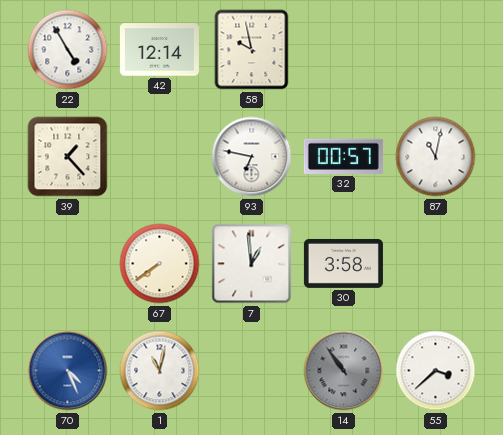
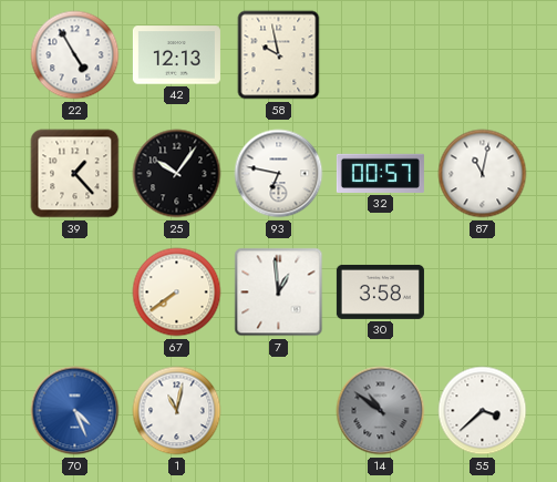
42: 12:14 -> 12:13
25: none -> 10:06
14: 10:54 -> 10:51
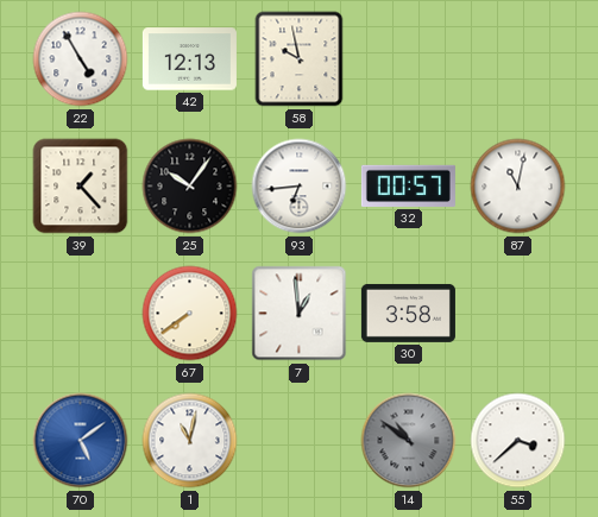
93: 6:47 -> 6:44
70: 4:26 -> 5:09
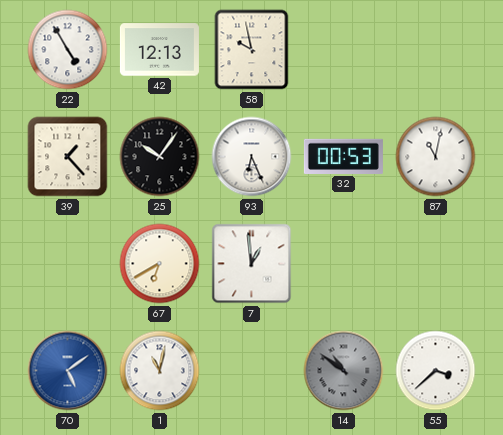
93: 6:44 -> 6:26
32: 00:57 -> 00:53
67: 7:39 -> 6:40
30: 3:58 -> none
